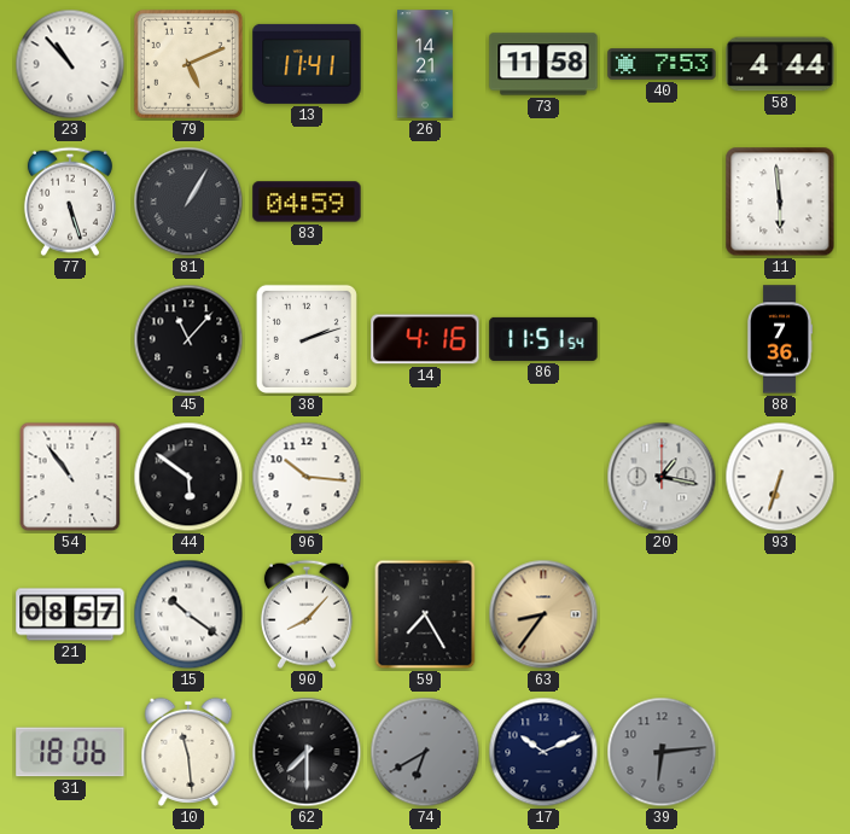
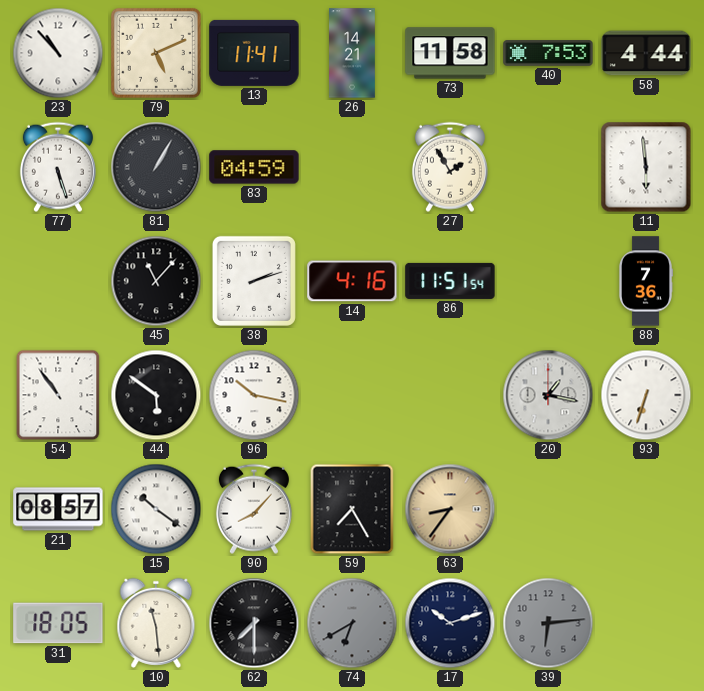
27: none -> 1:55
96: 10:16 -> 10:17
31: 18:06 -> 18:05
17: 10:11 -> 10:12
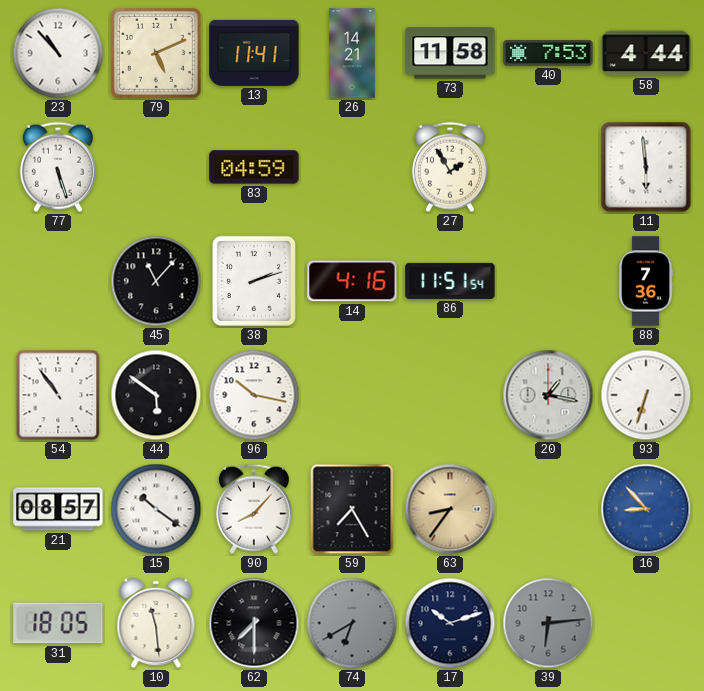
81: 1:05 -> none
16: none -> 8:53
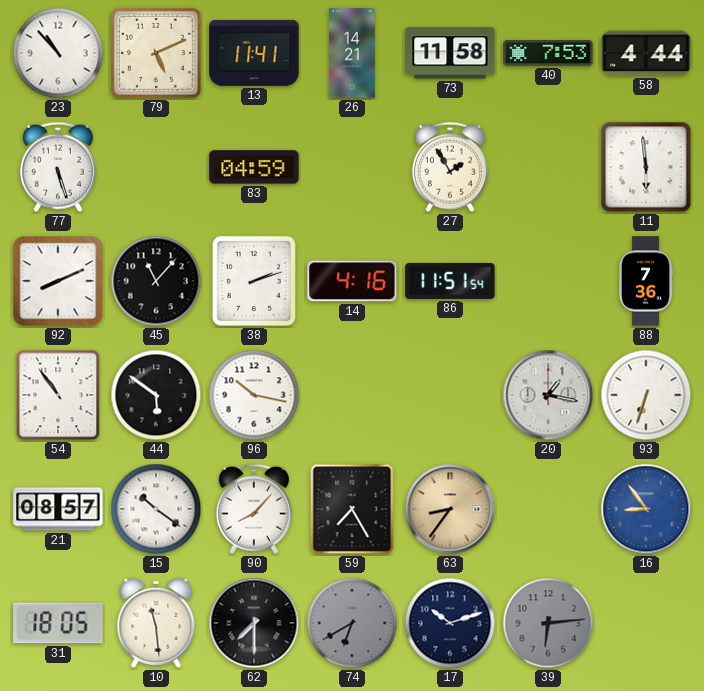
92: none -> 8:11
16: 8:53 -> 8:54
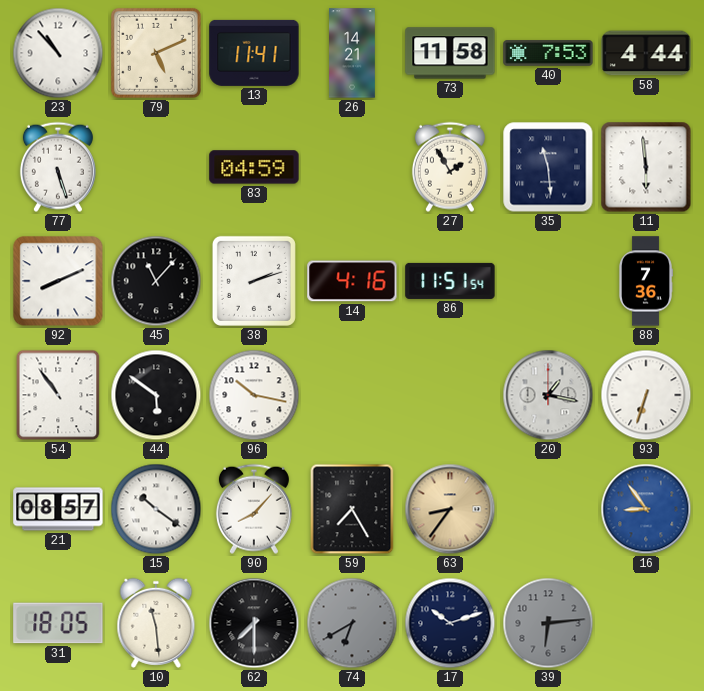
35: none -> 11:29
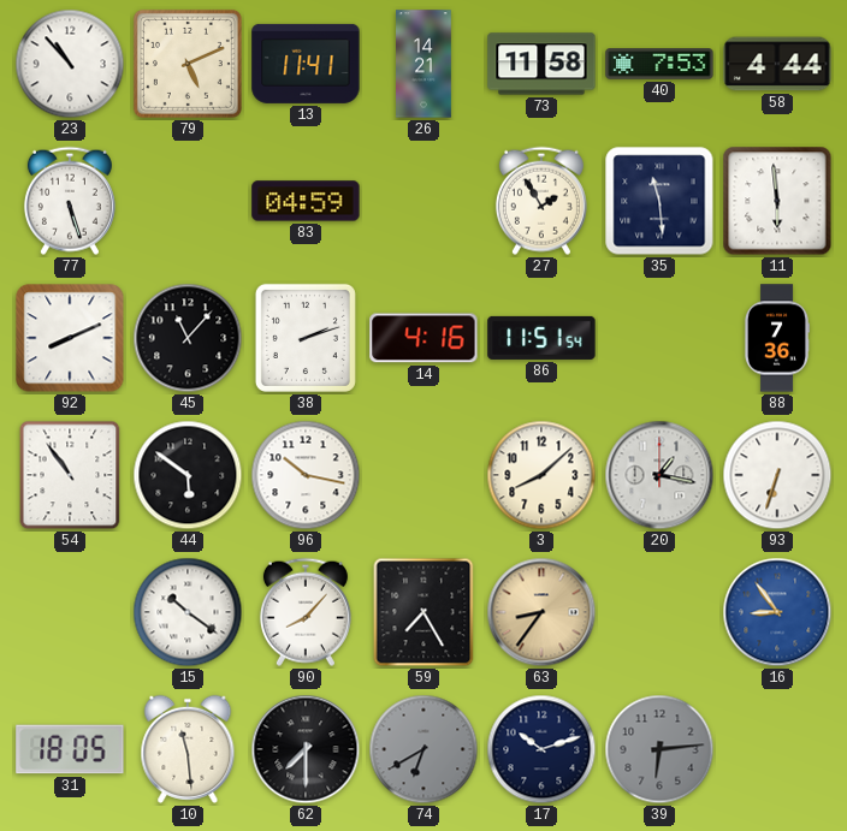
3: none -> 8:08
21: 08:57 -> none
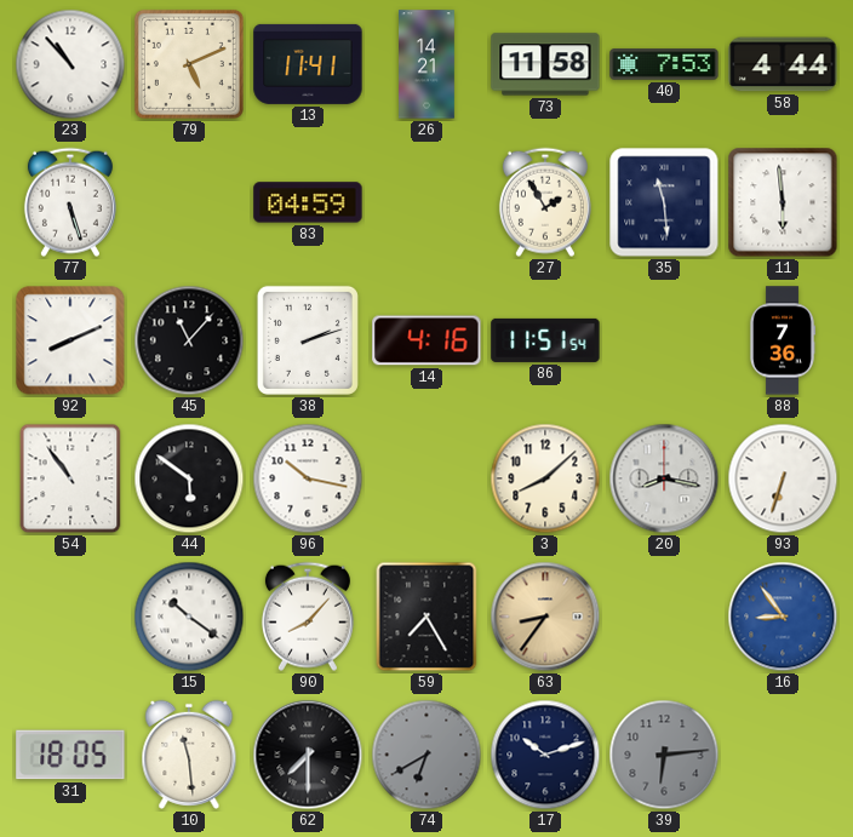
20: 1:17 -> 8:17
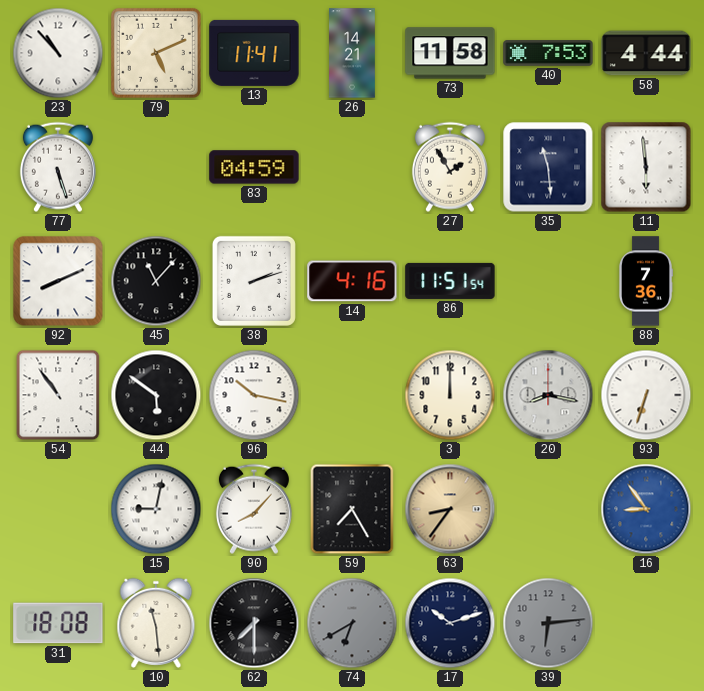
3: 8:08 -> 12:00
15: 10:21 -> 9:02
31: 18:05 -> 18:08
